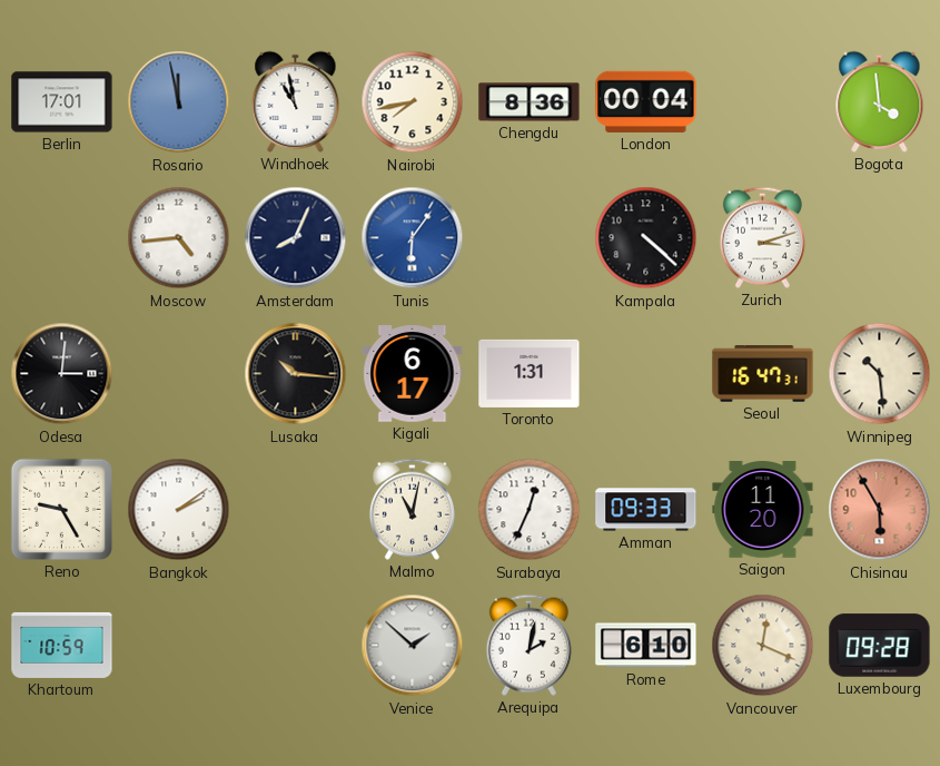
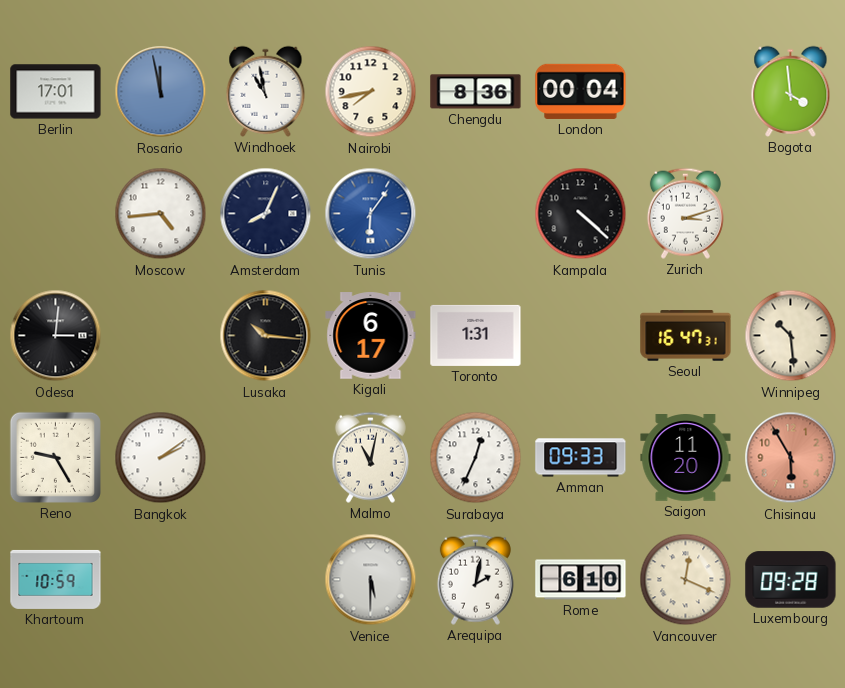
Venice: 1:52 -> 5:30
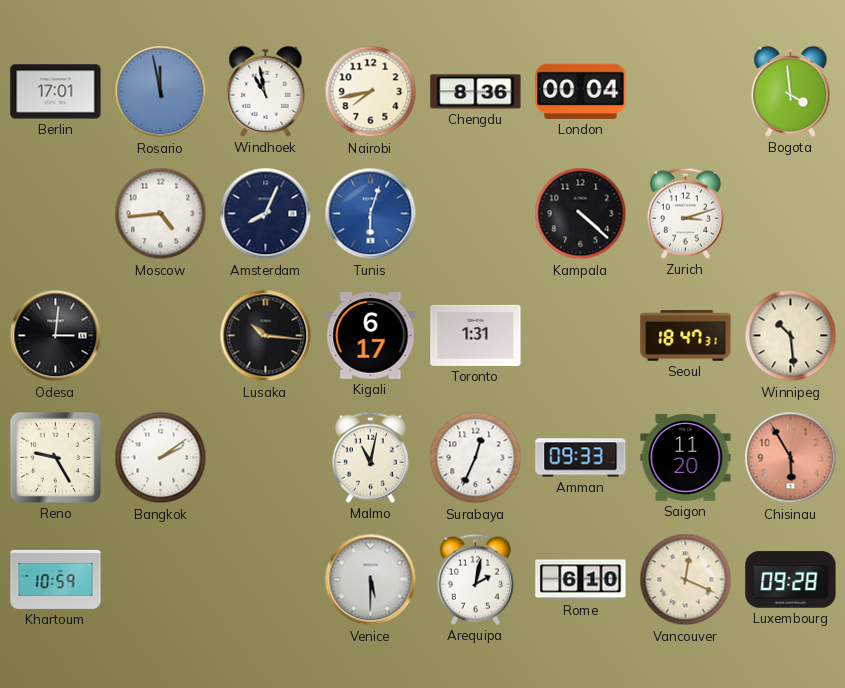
Tunis: 6:06 -> 6:03
Seoul: 16:47 -> 18:47
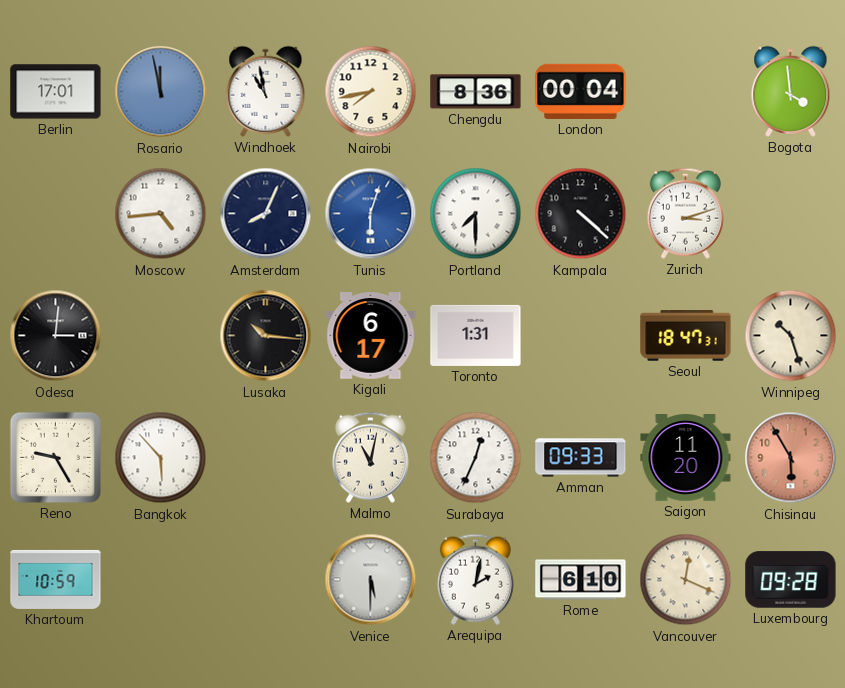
Portland: none -> 7:30
Winnipeg: 10:29 -> 10:27
Bangkok: 2:09 -> 5:53
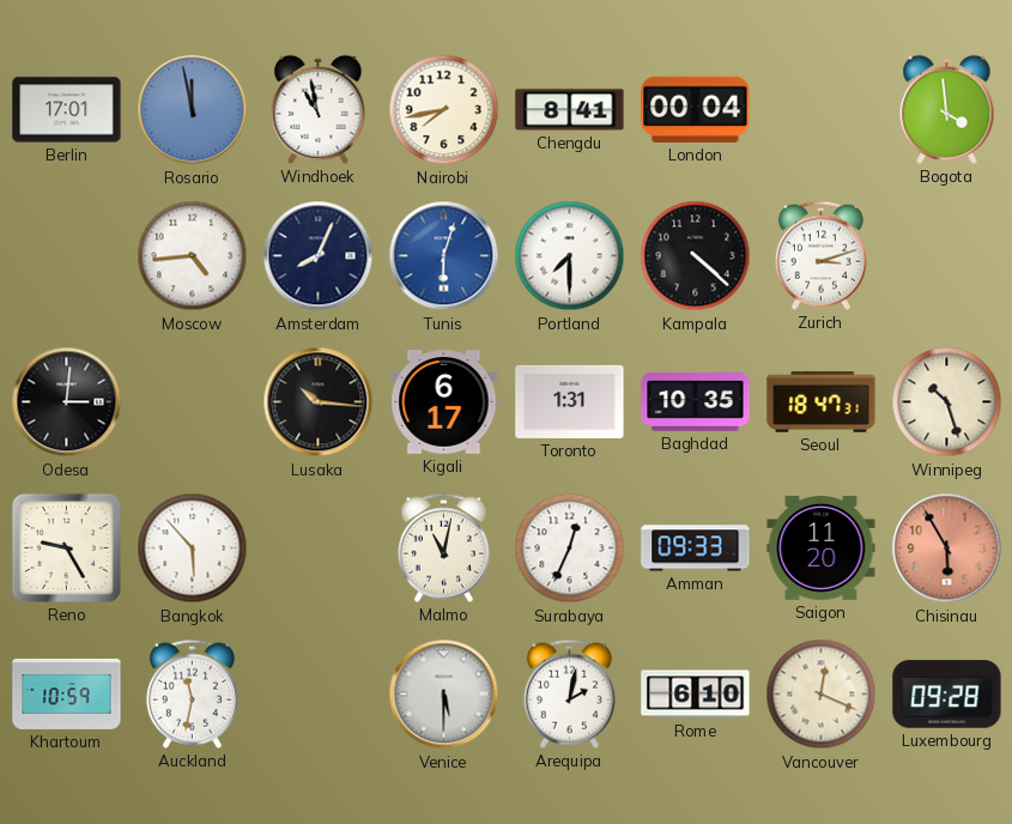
Chengdu: 8:36 -> 8:41
Baghdad: none -> 10:35
Auckland: none -> 11:32
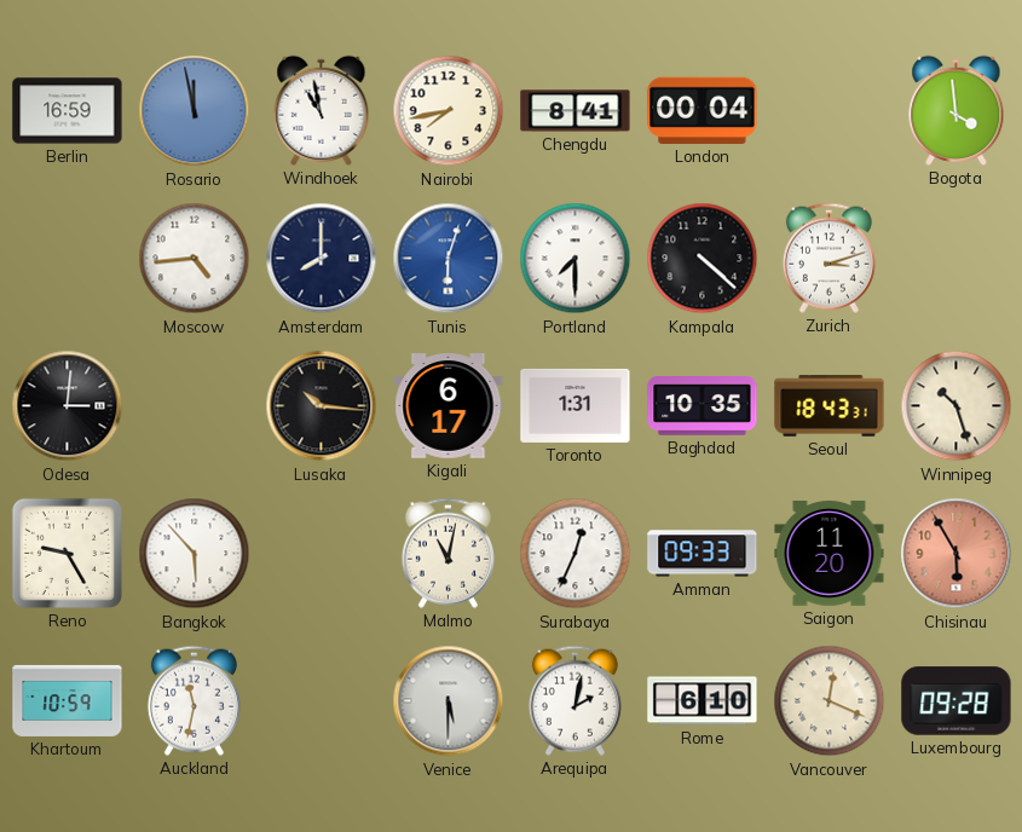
Berlin: 17:01 -> 16:59
Amsterdam: 8:04 -> 8:00
Seoul: 18:47 -> 18:43
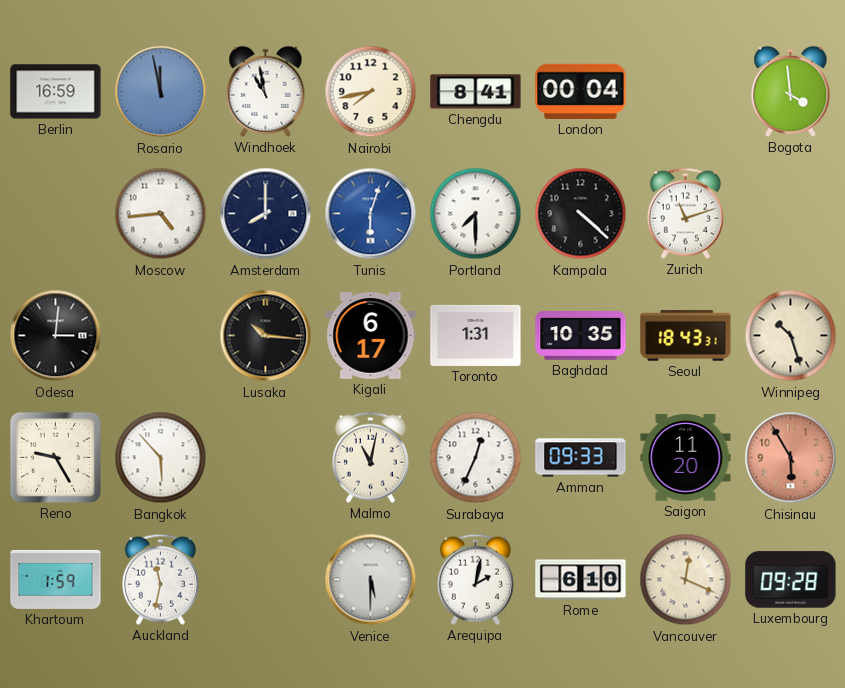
Zurich: 3:12 -> 11:12
Khartoum: 10:59 -> 1:59
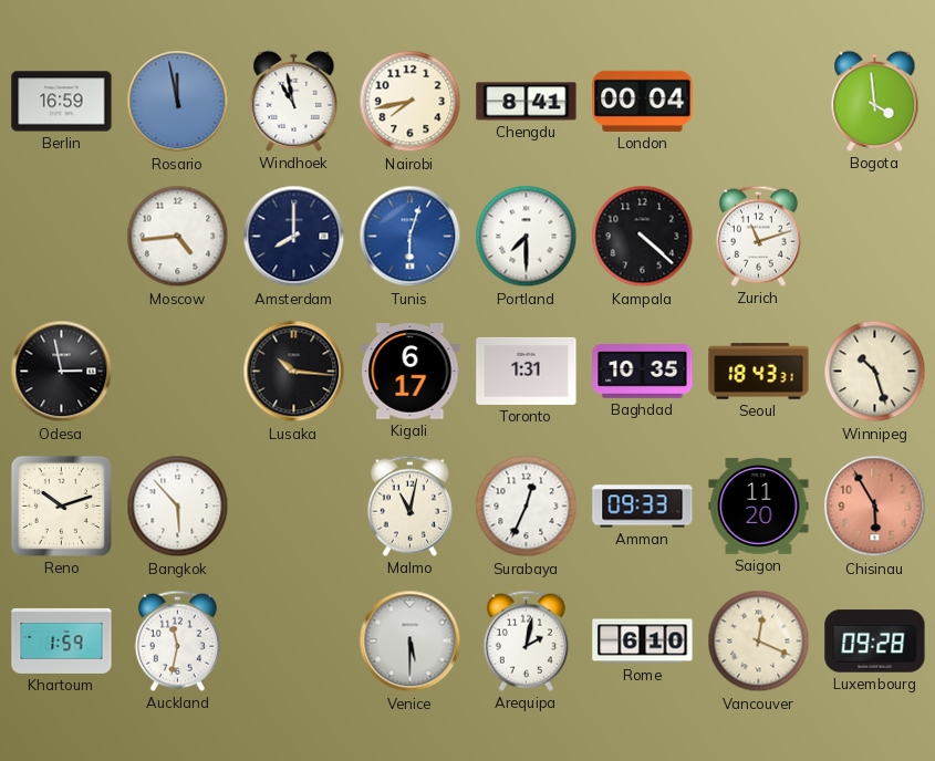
Odesa: 3:01 -> 2:58
Reno: 9:25 -> 10:12
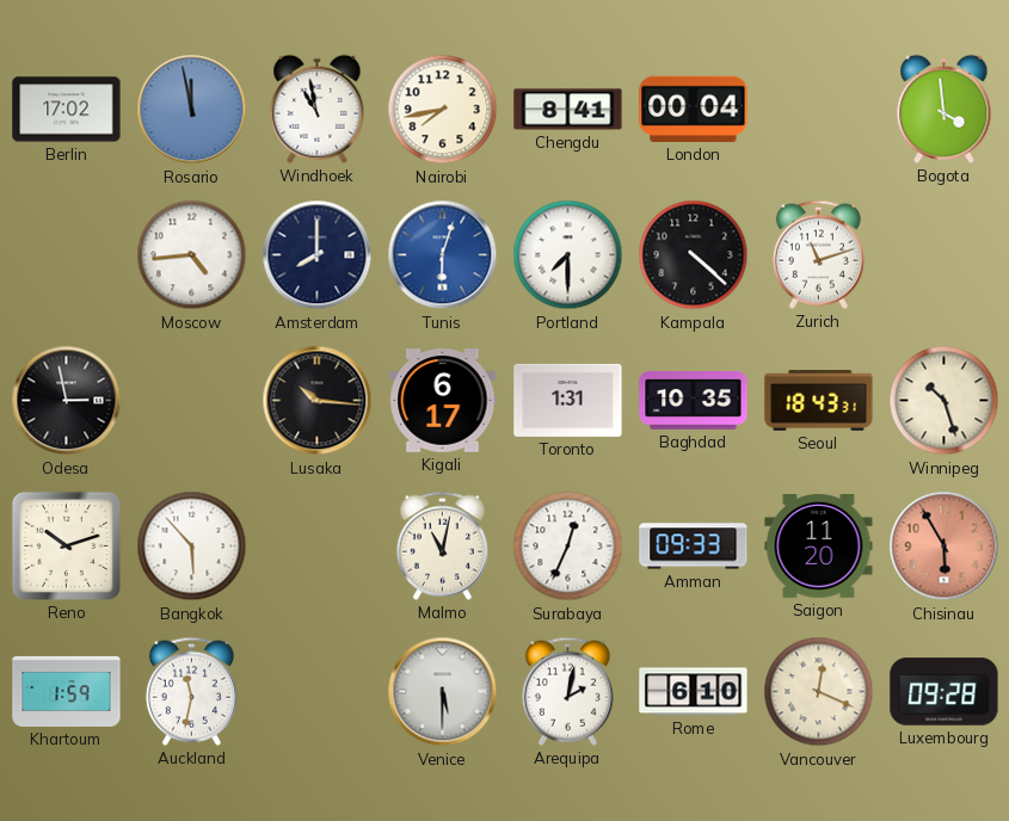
Berlin: 16:59 -> 17:02
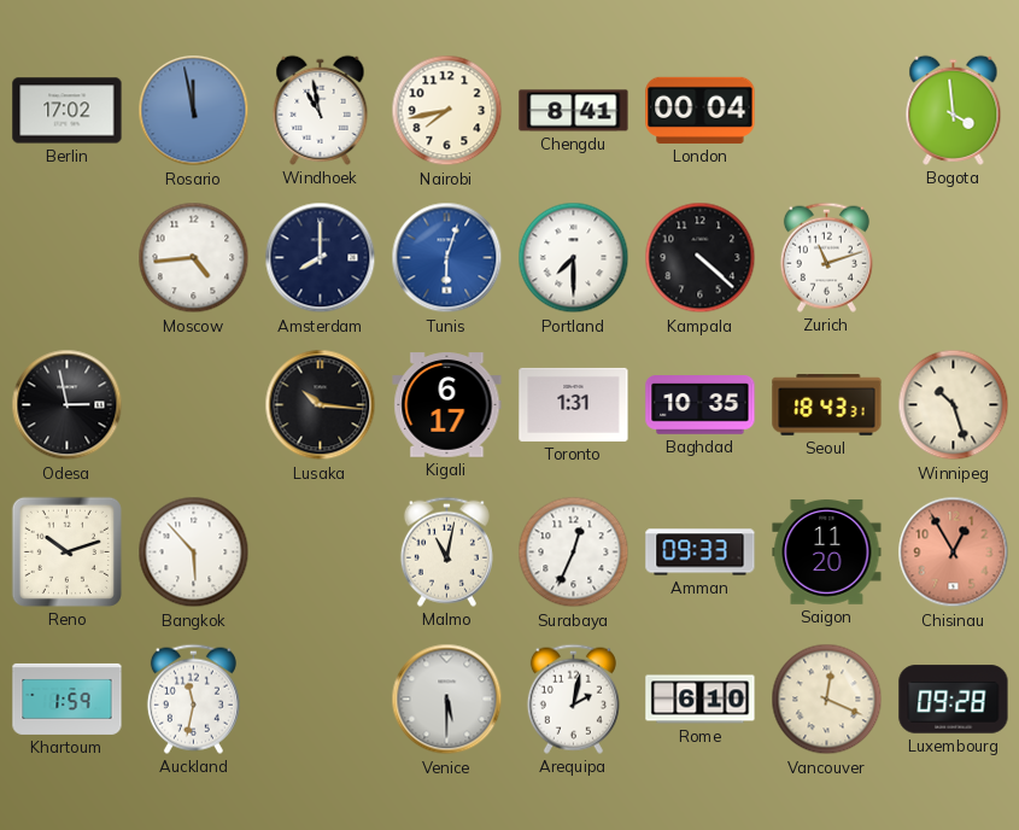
Chisinau: 5:55 -> 12:55
